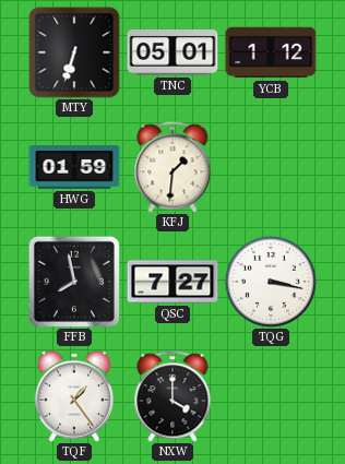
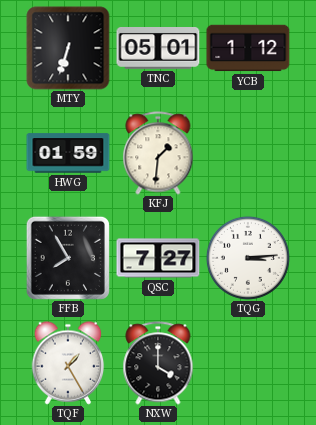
FFB: 7:58 -> 7:55
TQG: 3:17 -> 3:14
TQF: 1:24 -> 1:25
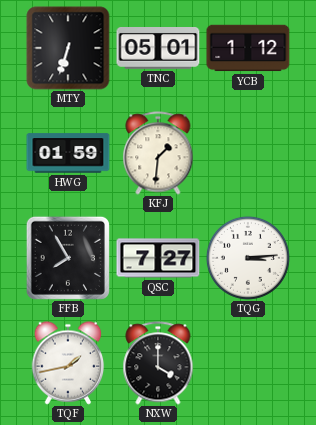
TQF: 1:25 -> 1:43
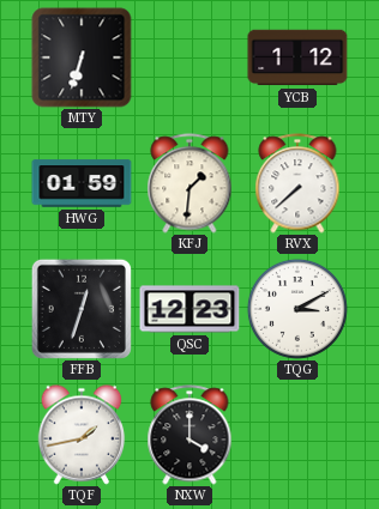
TNC: 05:01 -> none
RVX: none -> 7:38
FFB: 7:55 -> 12:33
QSC: 7:27 -> 12:23
TQG: 3:14 -> 3:10
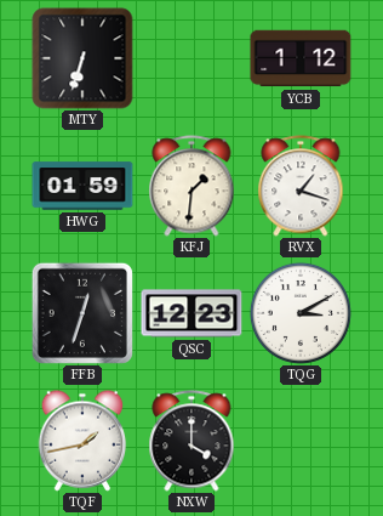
RVX: 7:38 -> 1:18
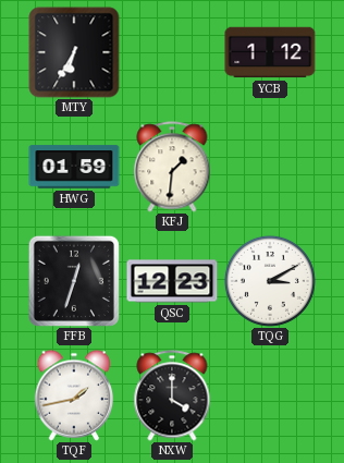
MTY: 6:33 -> 6:35
RVX: 1:18 -> none
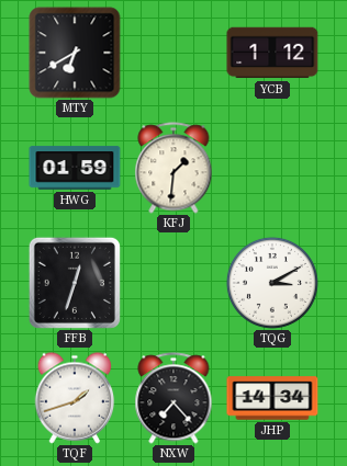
MTY: 6:35 -> 6:40
QSC: 12:23 -> none
TQF: 1:43 -> 1:42
NXW: 4:00 -> 7:23
JHP: none -> 14:34
